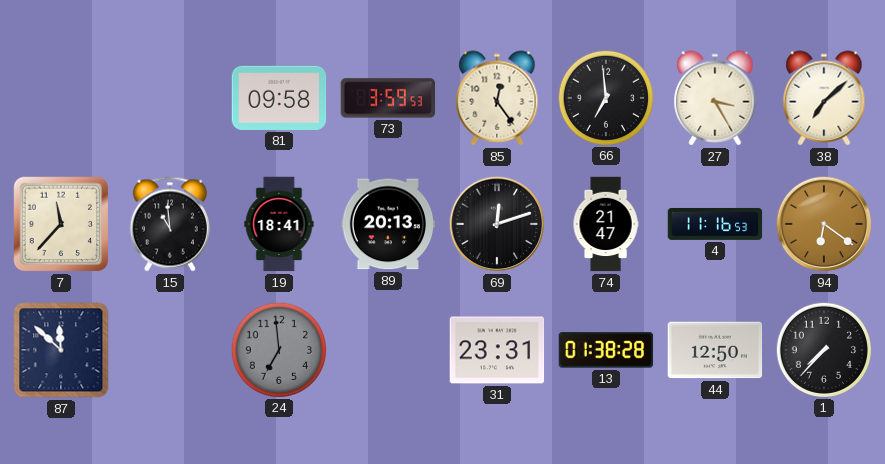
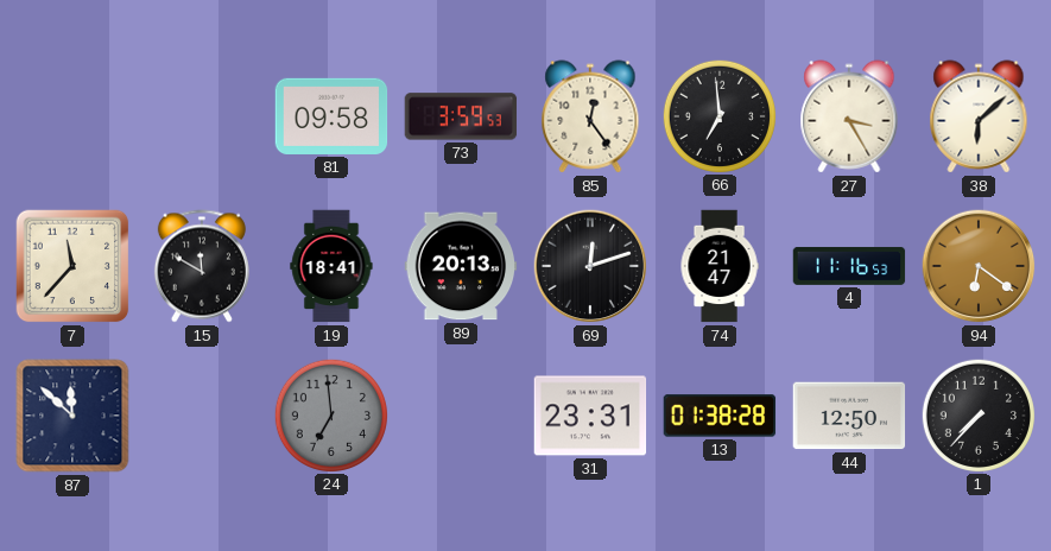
38: 7:08 -> 6:08
15: 10:59 -> 11:50
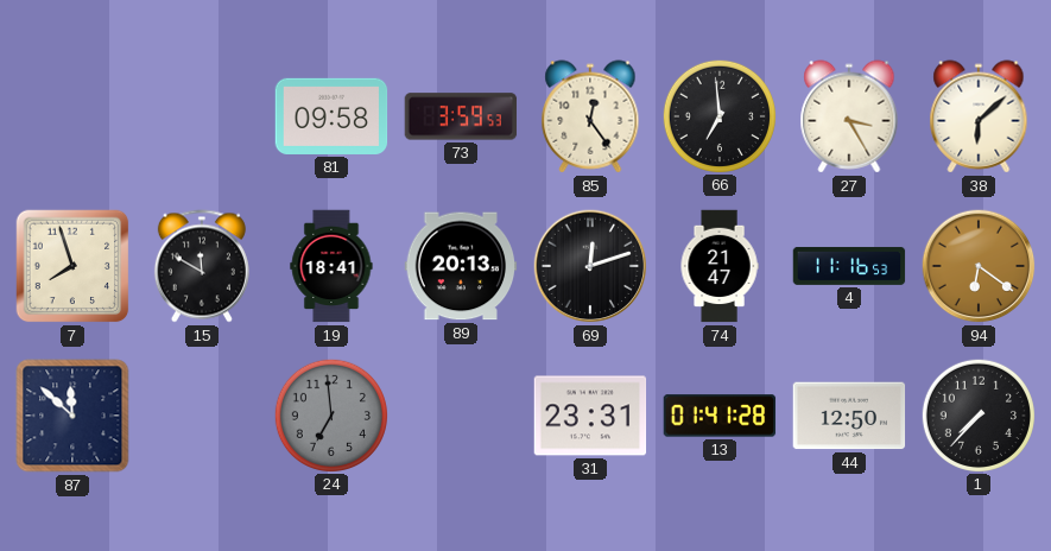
7: 11:37 -> 7:57
13: 01:38 -> 01:41
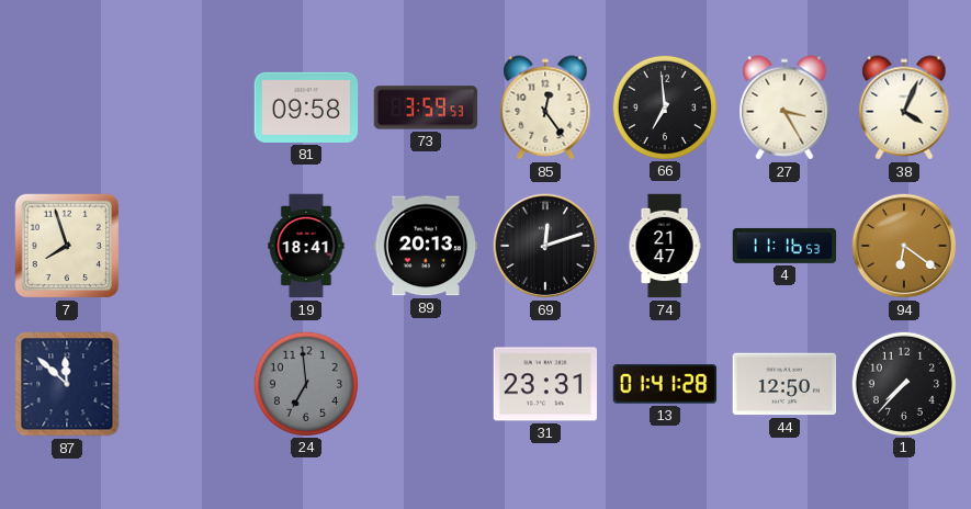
38: 6:08 -> 4:04
15: 11:50 -> none
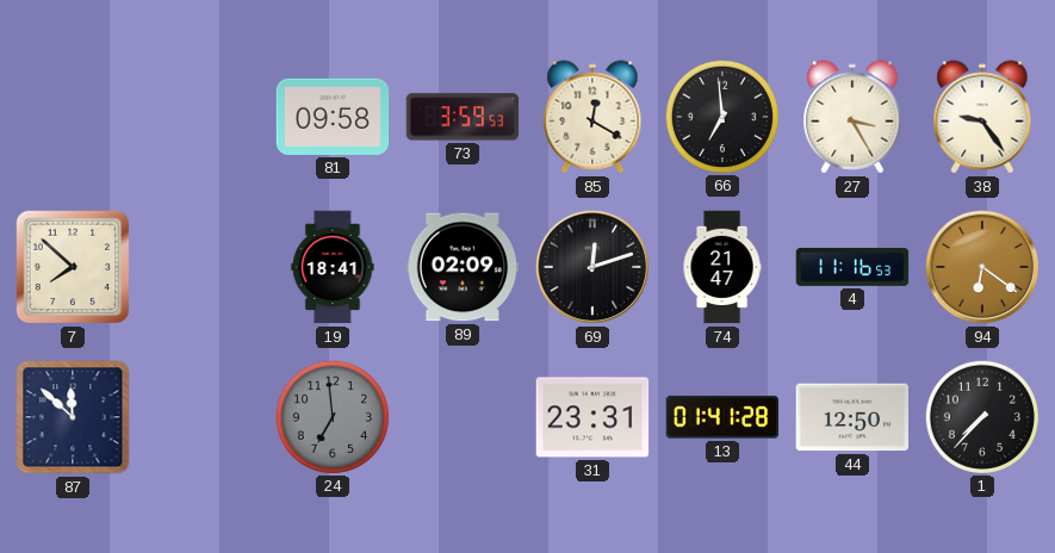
85: 12:24 -> 12:20
38: 4:04 -> 9:24
7: 7:57 -> 7:52
89: 20:13 -> 02:09
